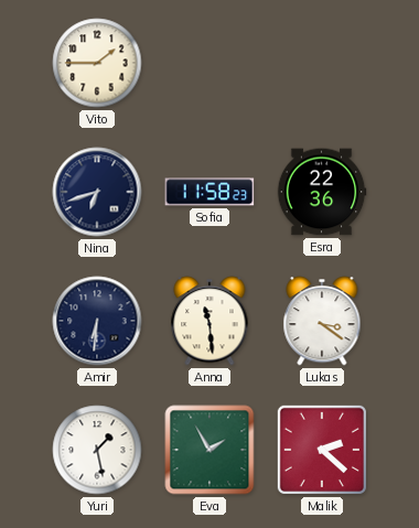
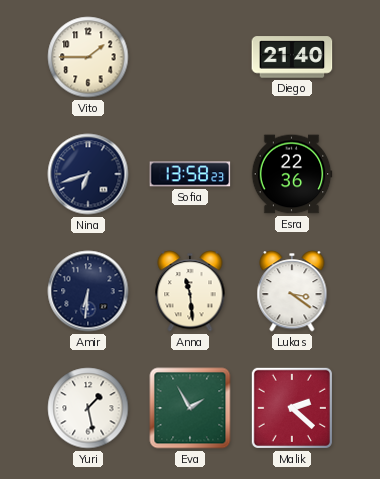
Diego: none -> 21:40
Sofia: 11:58 -> 13:58
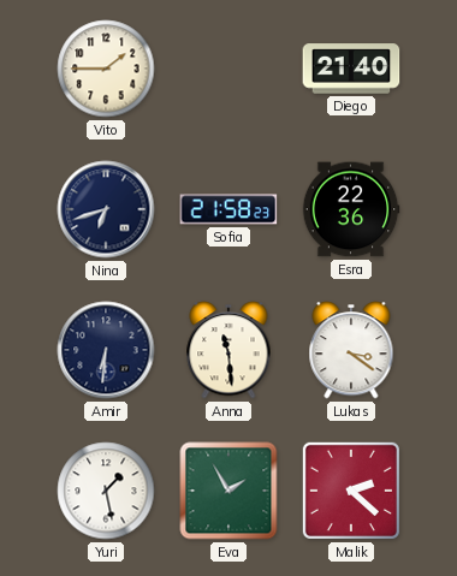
Sofia: 13:58 -> 21:58
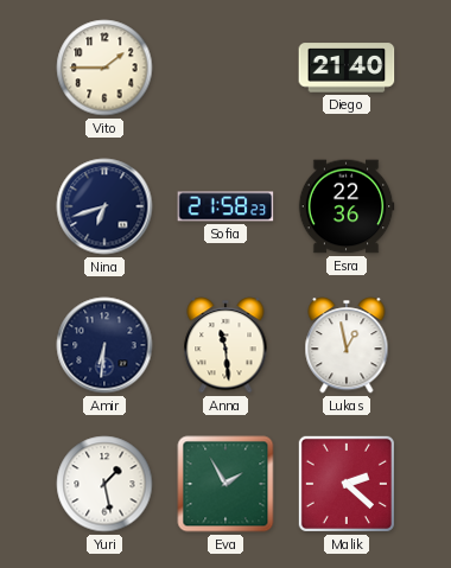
Lukas: 3:21 -> 12:58
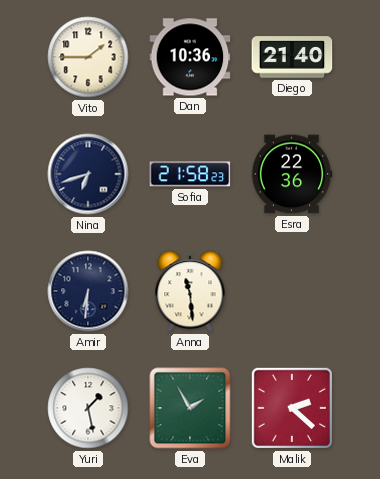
Dan: none -> 10:36
Lukas: 12:58 -> none
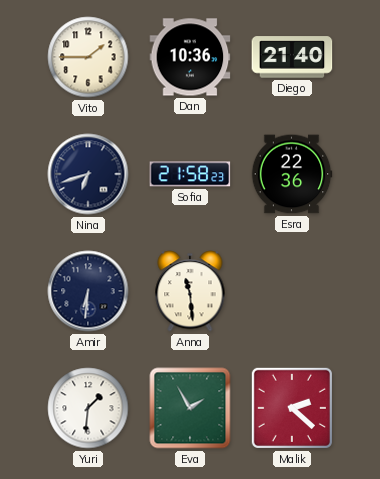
Yuri: 1:28 -> 1:31
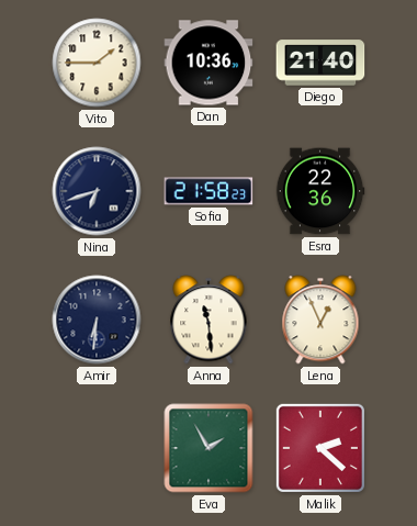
Lena: none -> 12:56
Yuri: 1:31 -> none
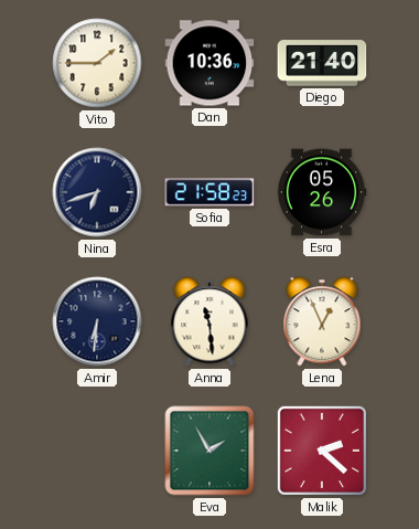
Esra: 22:36 -> 05:26
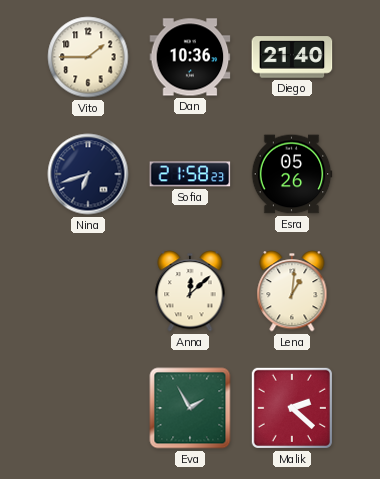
Amir: 6:31 -> none
Anna: 11:29 -> 12:08
Lena: 12:56 -> 1:01
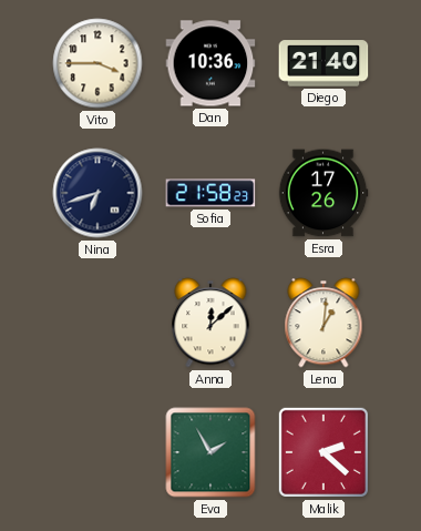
Vito: 1:45 -> 3:45
Esra: 05:26 -> 17:26
